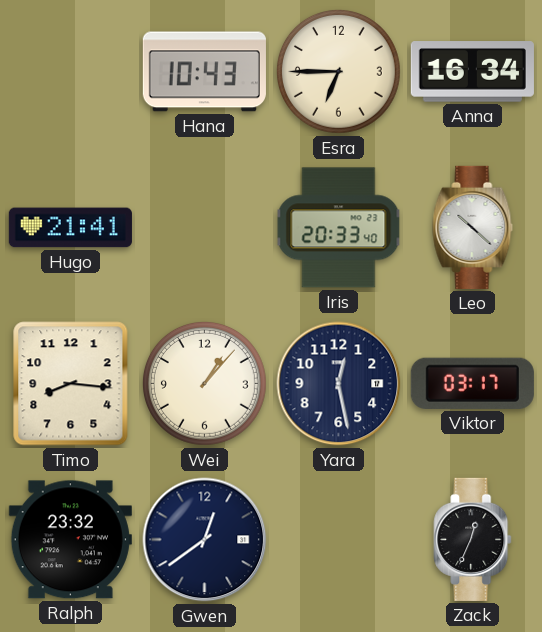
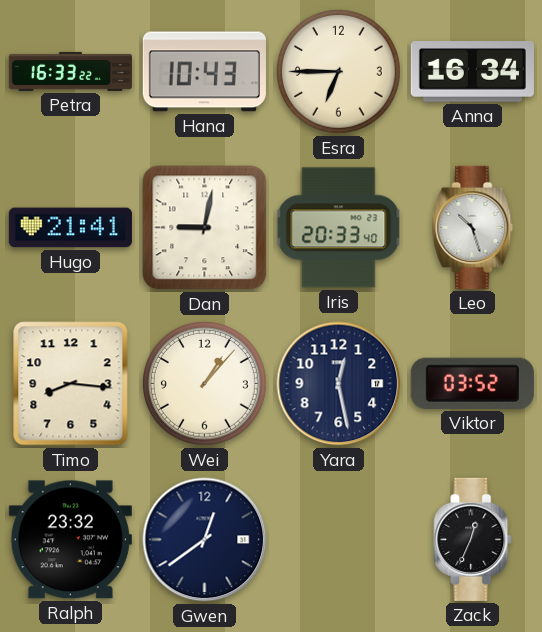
Petra: none -> 16:33
Dan: none -> 9:02
Leo: 10:22 -> 10:27
Viktor: 03:17 -> 03:52
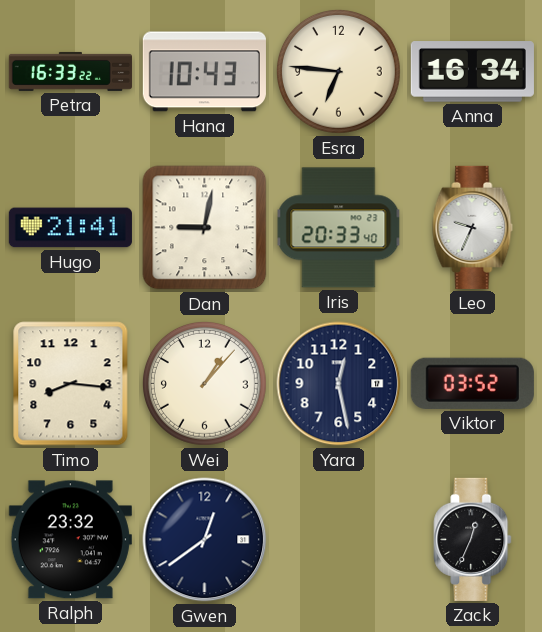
Esra: 6:45 -> 6:46
Leo: 10:27 -> 9:34
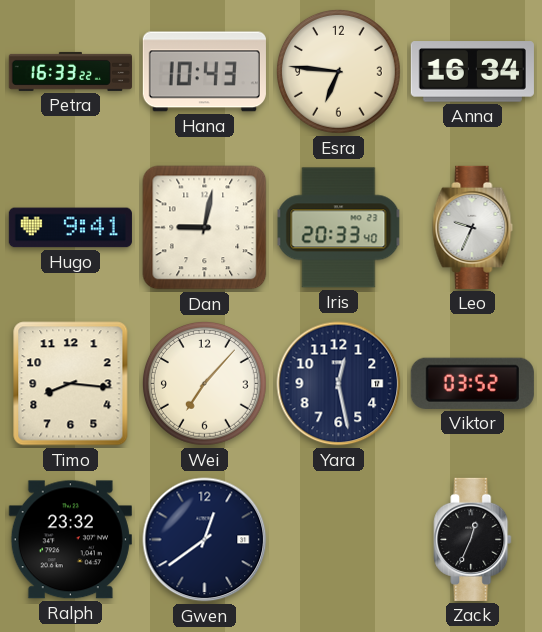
Hugo: 21:41 -> 9:41
Wei: 1:07 -> 7:07
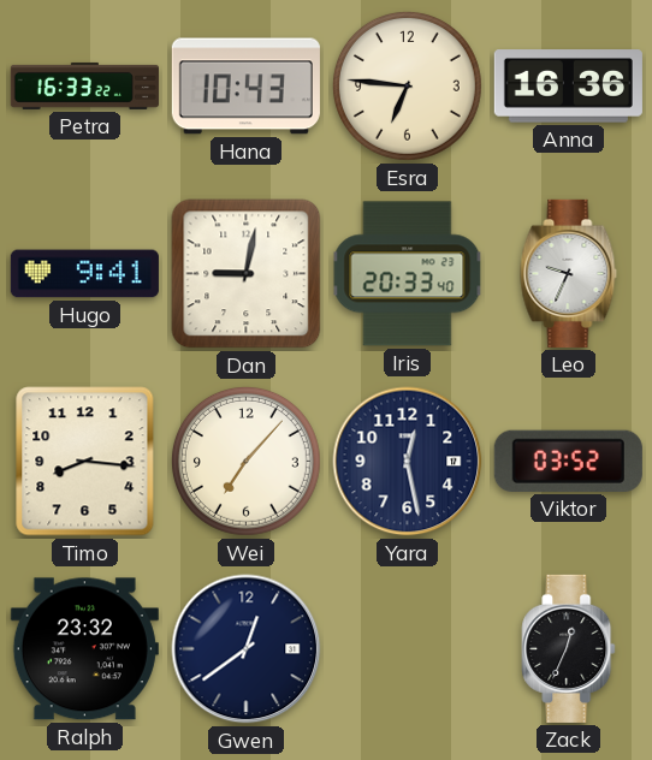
Anna: 16:34 -> 16:36
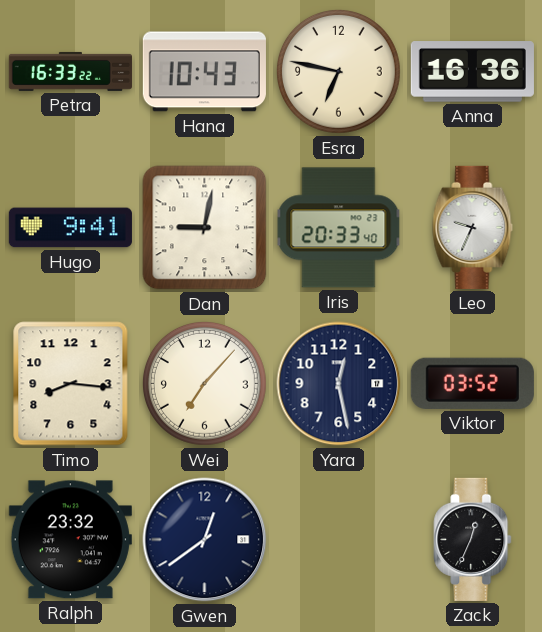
Esra: 6:46 -> 6:47
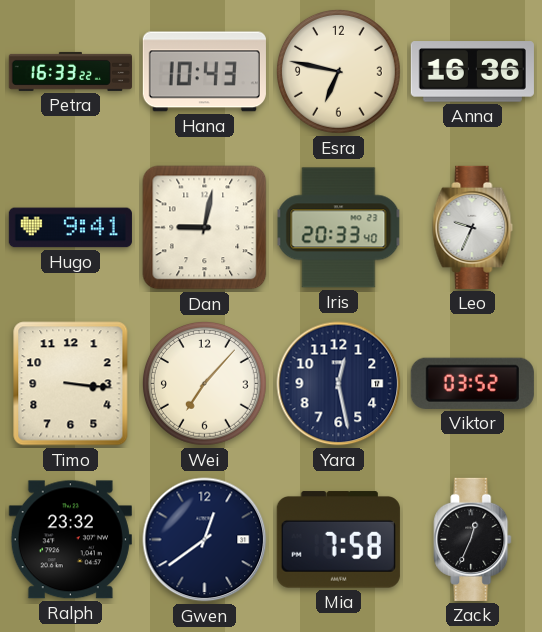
Timo: 8:16 -> 3:16
Mia: none -> 7:58
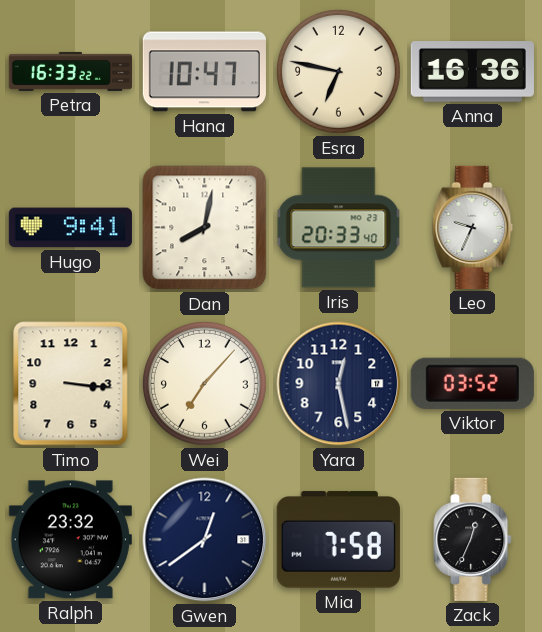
Hana: 10:43 -> 10:47
Dan: 9:02 -> 8:02
